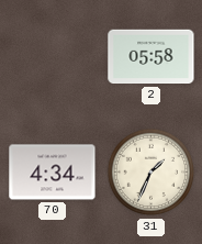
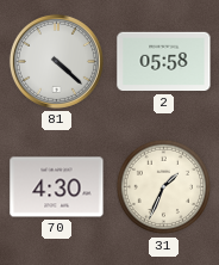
81: none -> 4:22
70: 4:34 -> 4:30
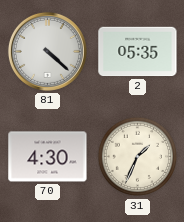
2: 05:58 -> 05:35
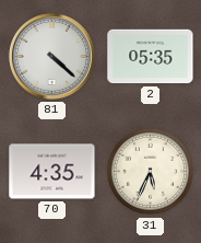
70: 4:30 -> 4:35
31: 1:34 -> 5:34
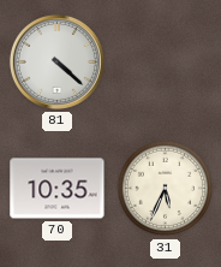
2: 05:35 -> none
70: 4:35 -> 10:35
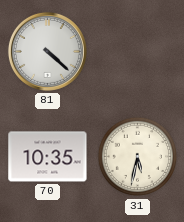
31: 5:34 -> 5:32
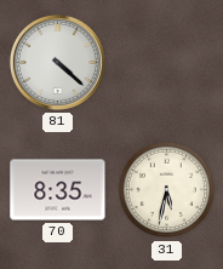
70: 10:35 -> 8:35
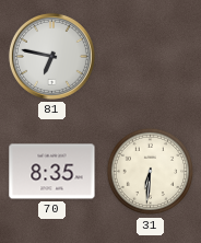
81: 4:22 -> 6:47
31: 5:32 -> 6:31
